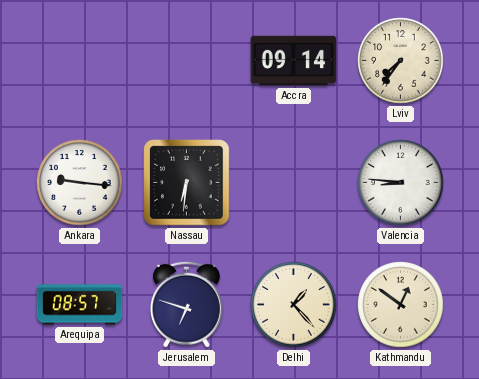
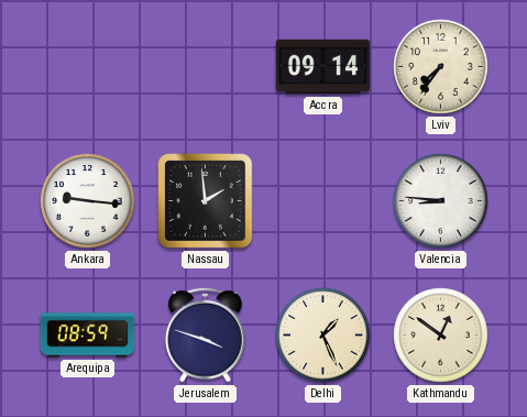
Nassau: 6:31 -> 1:59
Arequipa: 08:57 -> 08:59
Jerusalem: 6:48 -> 3:48
Delhi: 1:23 -> 1:26
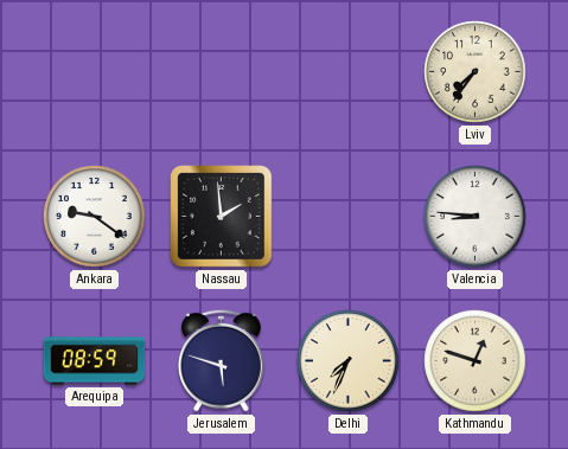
Accra: 09:14 -> none
Ankara: 9:16 -> 9:21
Jerusalem: 3:48 -> 5:48
Delhi: 1:26 -> 7:34
Kathmandu: 12:51 -> 12:48
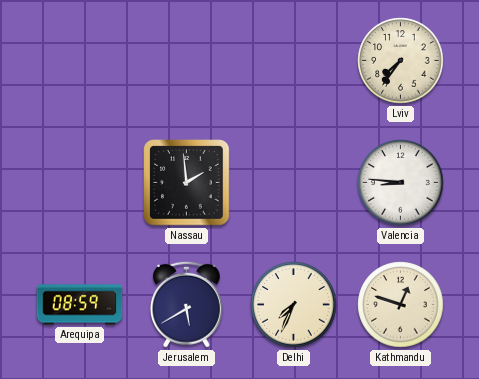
Ankara: 9:21 -> none
Jerusalem: 5:48 -> 5:40
